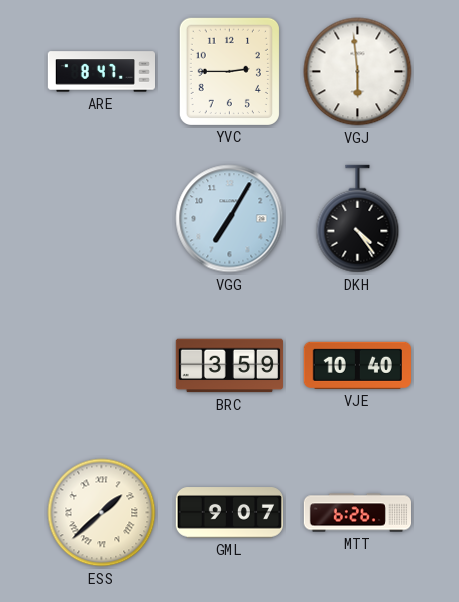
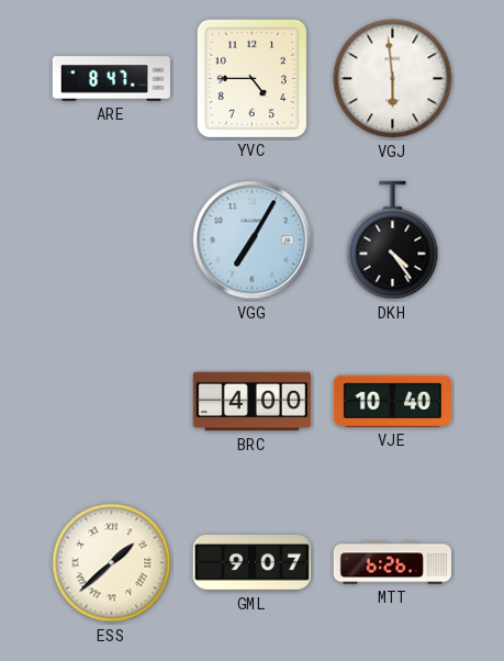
YVC: 2:45 -> 4:45
BRC: 3:59 -> 4:00
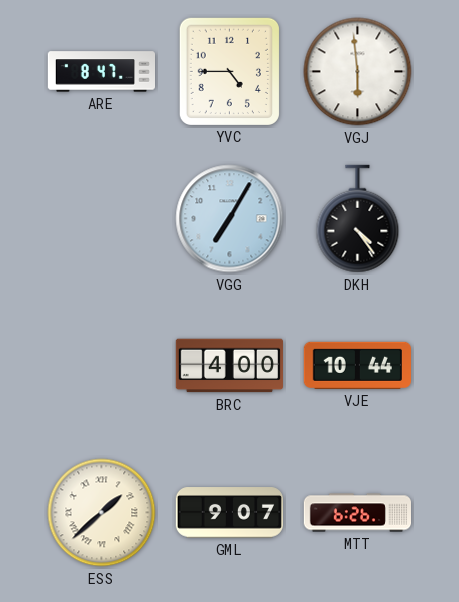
VJE: 10:40 -> 10:44
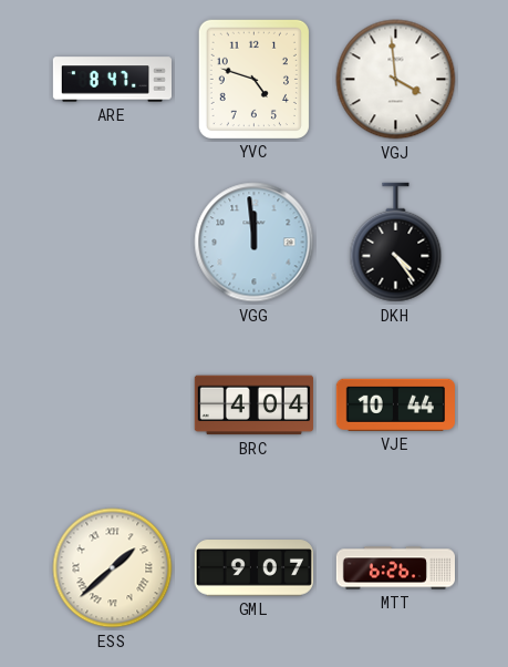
YVC: 4:45 -> 4:48
VGJ: 5:59 -> 3:59
VGG: 7:05 -> 11:59
BRC: 4:00 -> 4:04
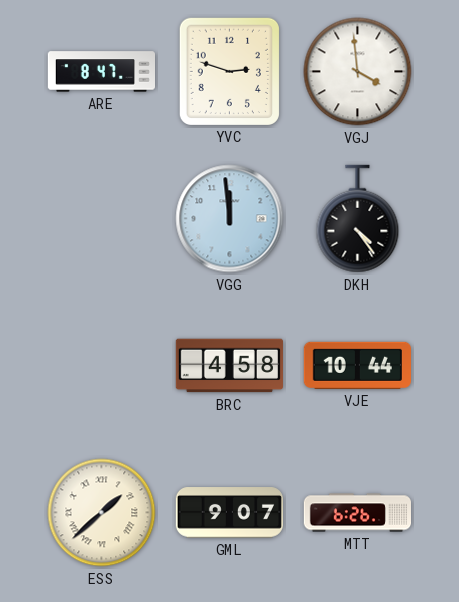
YVC: 4:48 -> 2:48
BRC: 4:04 -> 4:58
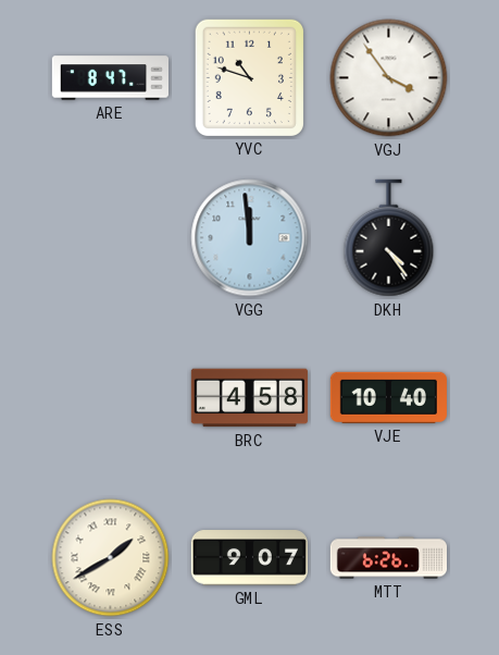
YVC: 2:48 -> 10:48
VGJ: 3:59 -> 3:54
VJE: 10:44 -> 10:40
ESS: 1:38 -> 1:40
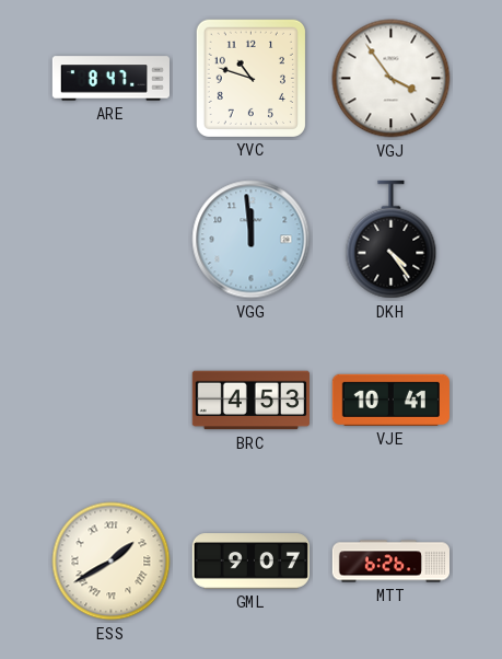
BRC: 4:58 -> 4:53
VJE: 10:40 -> 10:41
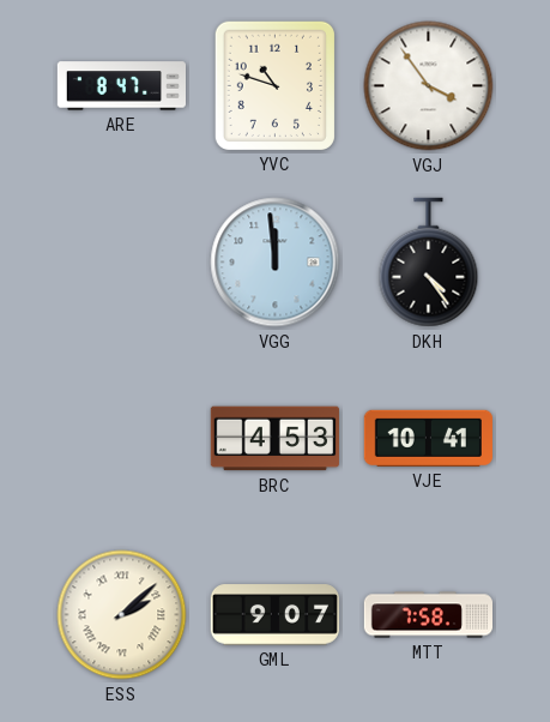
ESS: 1:40 -> 2:08
MTT: 6:26 -> 7:58
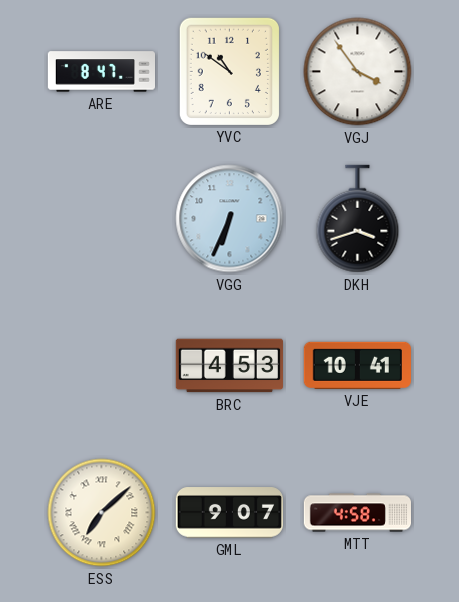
YVC: 10:48 -> 10:51
VGG: 11:59 -> 6:34
DKH: 4:24 -> 3:42
ESS: 2:08 -> 7:08
MTT: 7:58 -> 4:58
